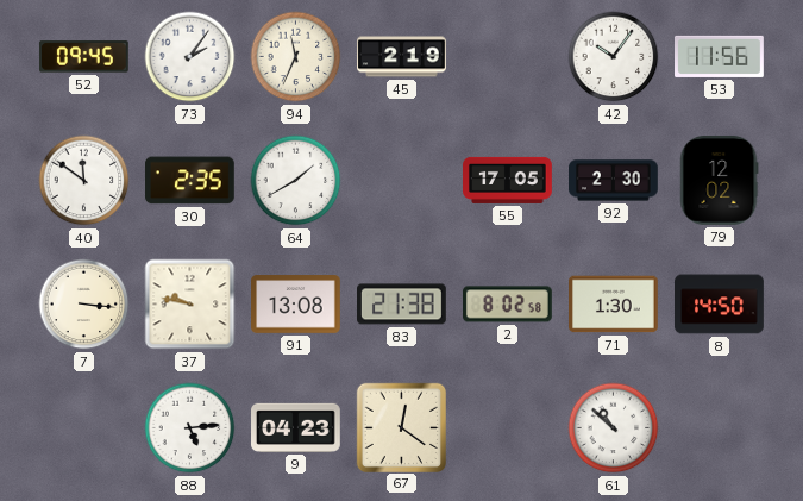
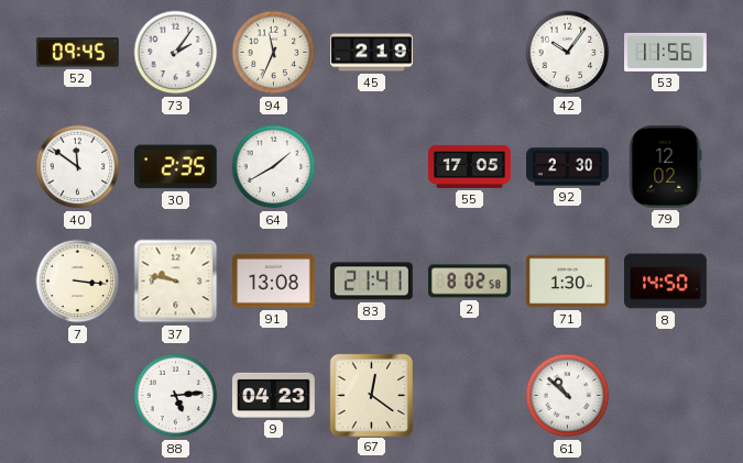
83: 21:38 -> 21:41
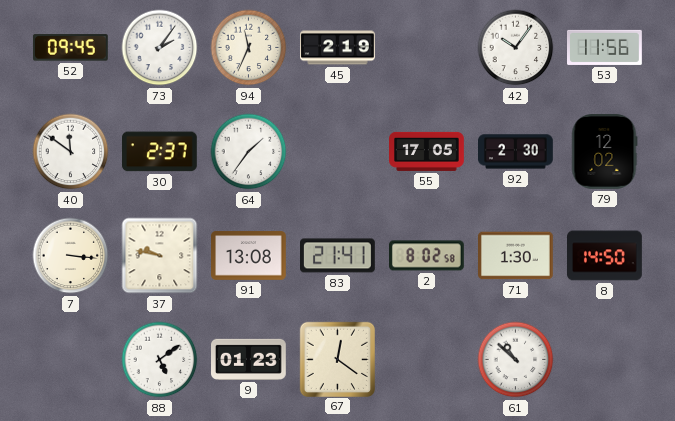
30: 2:35 -> 2:37
64: 1:40 -> 1:36
88: 5:14 -> 5:09
9: 04:23 -> 01:23
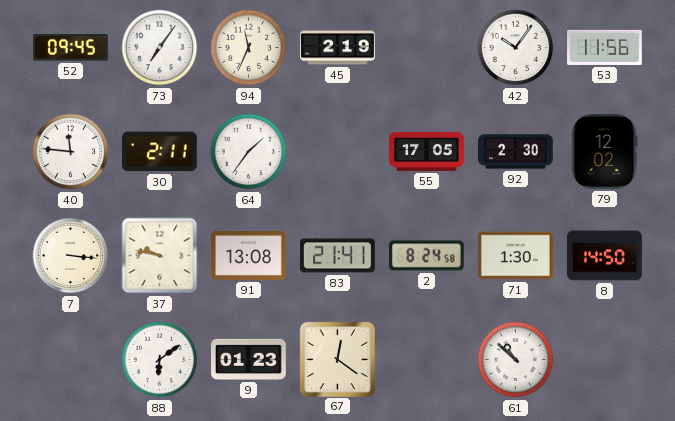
73: 2:06 -> 7:06
40: 11:51 -> 11:46
30: 2:37 -> 2:11
2: 8:02 -> 8:24
88: 5:09 -> 6:09
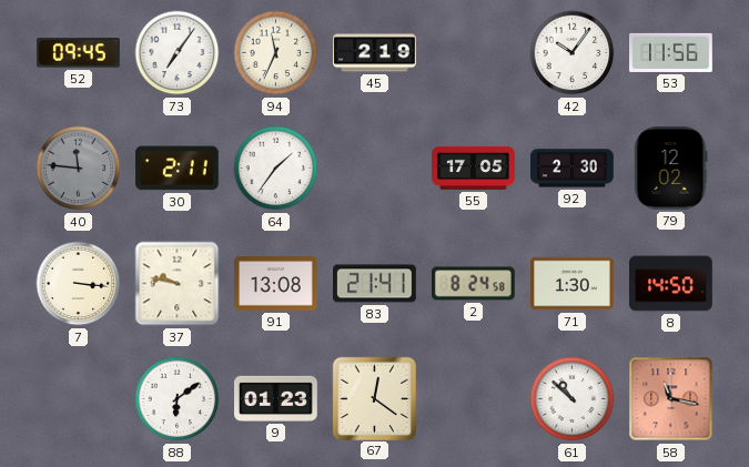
40 dial: white -> grey
58: none -> 11:17
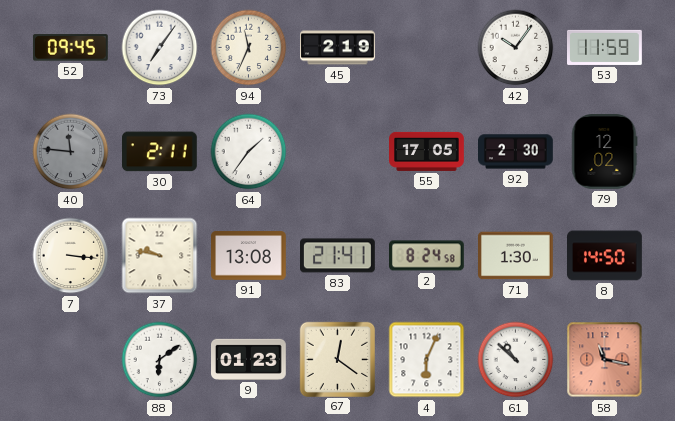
53: 11:56 -> 11:59
4: none -> 6:04
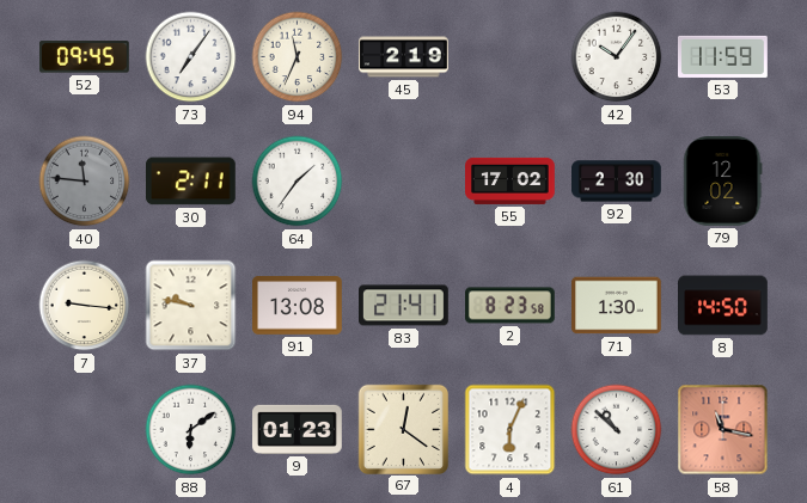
55: 17:05 -> 17:02
7: 3:16 -> 9:16
2: 8:24 -> 8:23
